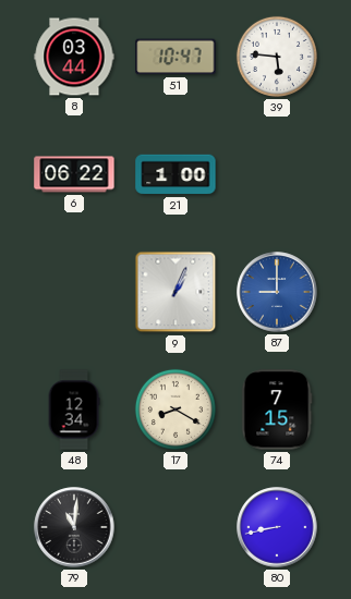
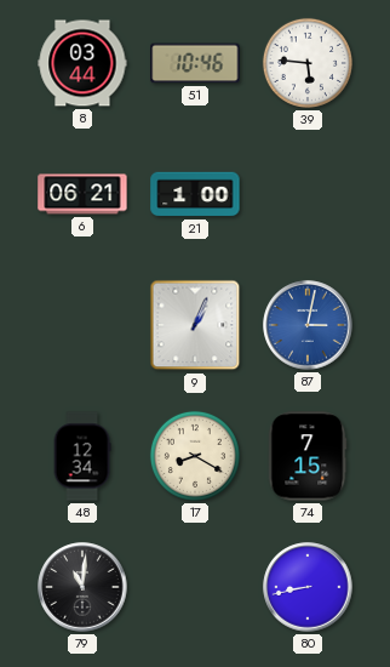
51: 10:47 -> 10:46
6: 06:22 -> 06:21
87: 9:00 -> 3:02
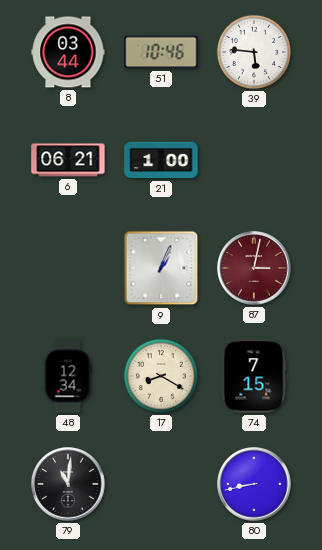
87 dial: blue -> burgundy
